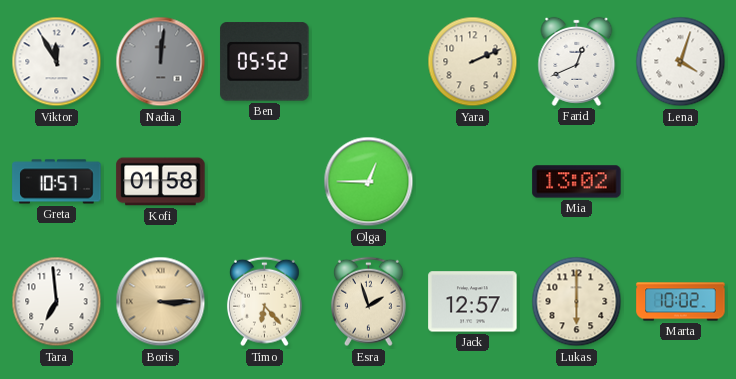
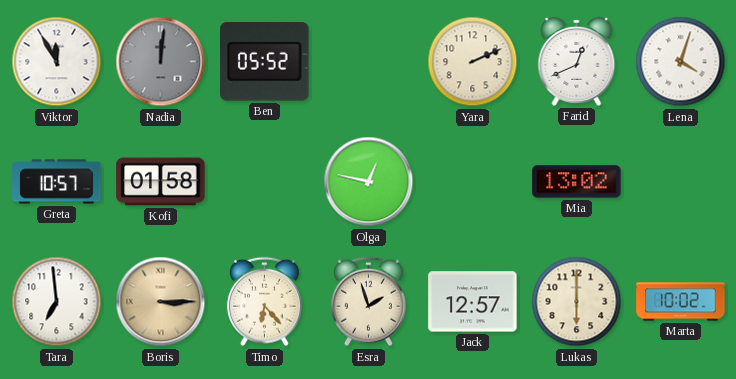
Olga: 12:45 -> 12:47
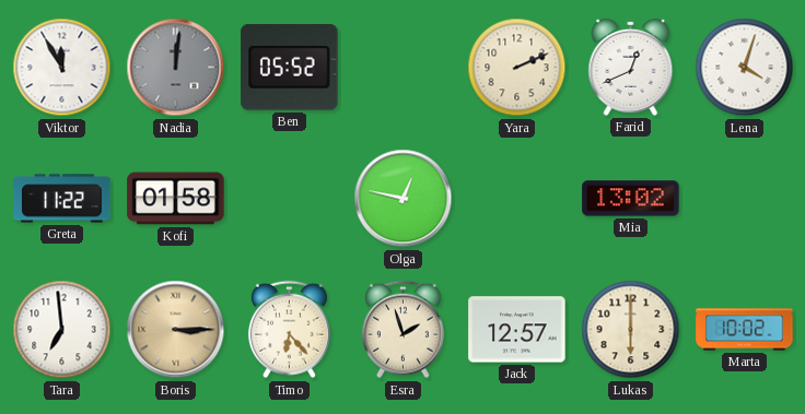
Greta: 10:57 -> 11:22
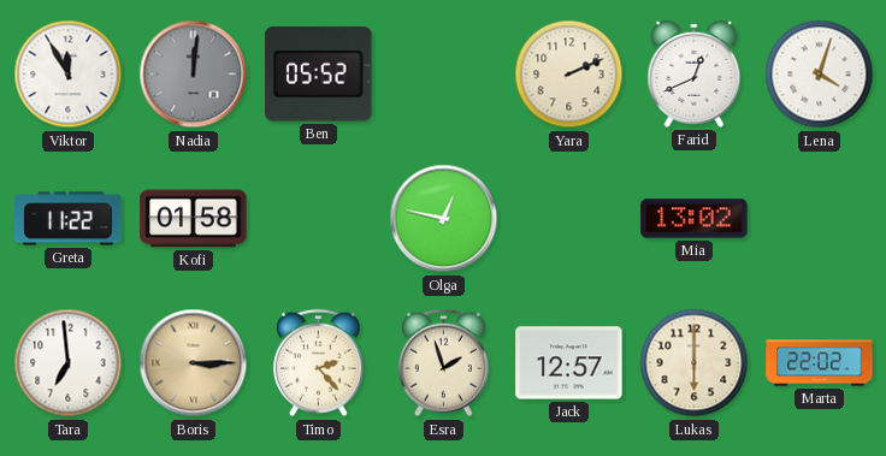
Timo: 6:23 -> 2:23
Marta: 10:02 -> 22:02
